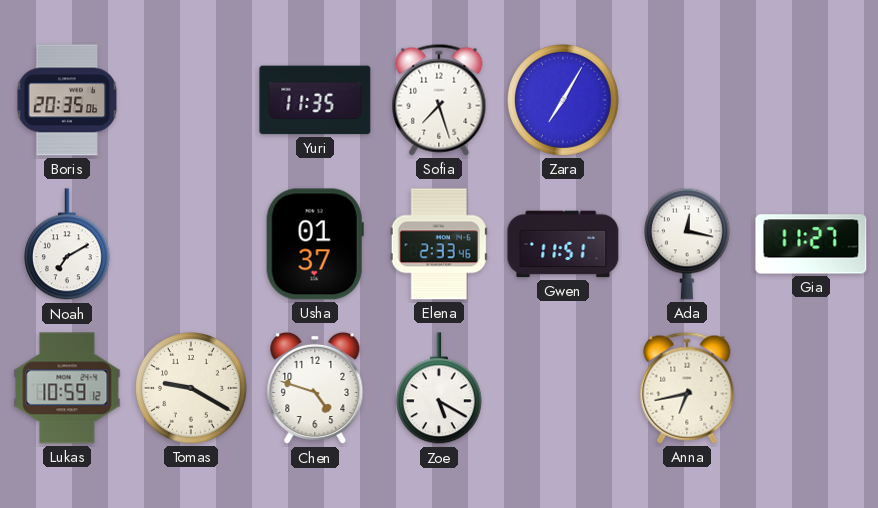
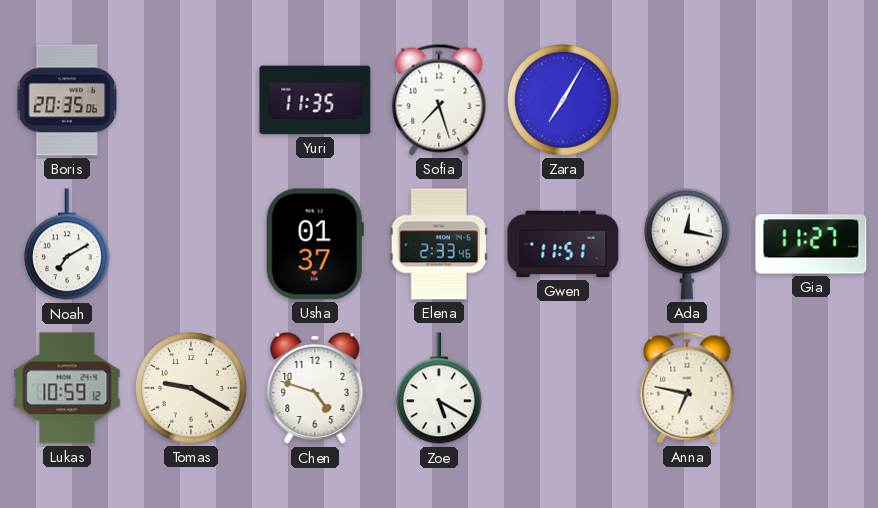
Anna: 6:43 -> 6:47
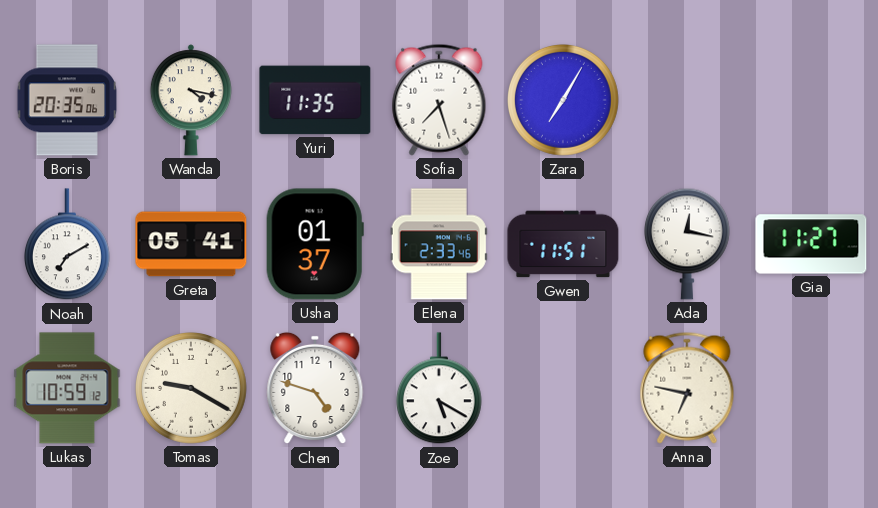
Wanda: none -> 4:17
Greta: none -> 05:41
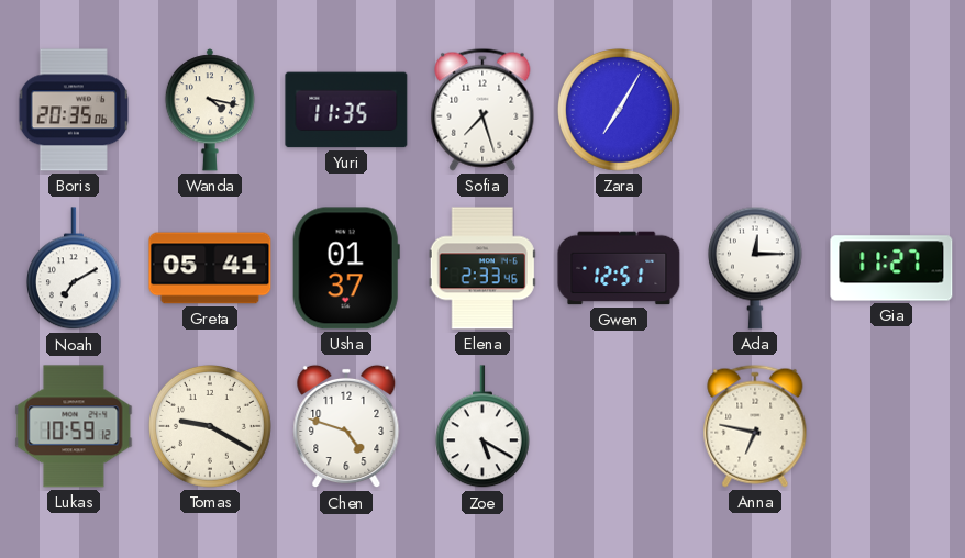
Gwen: 11:51 -> 12:51
Ada: 12:17 -> 12:15
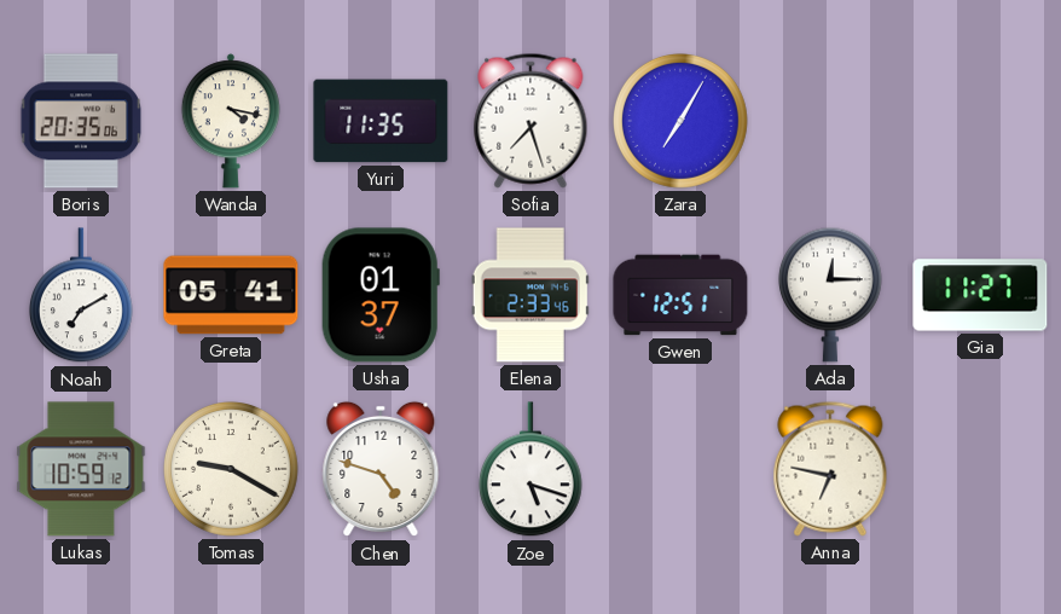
Zoe: 5:20 -> 5:18
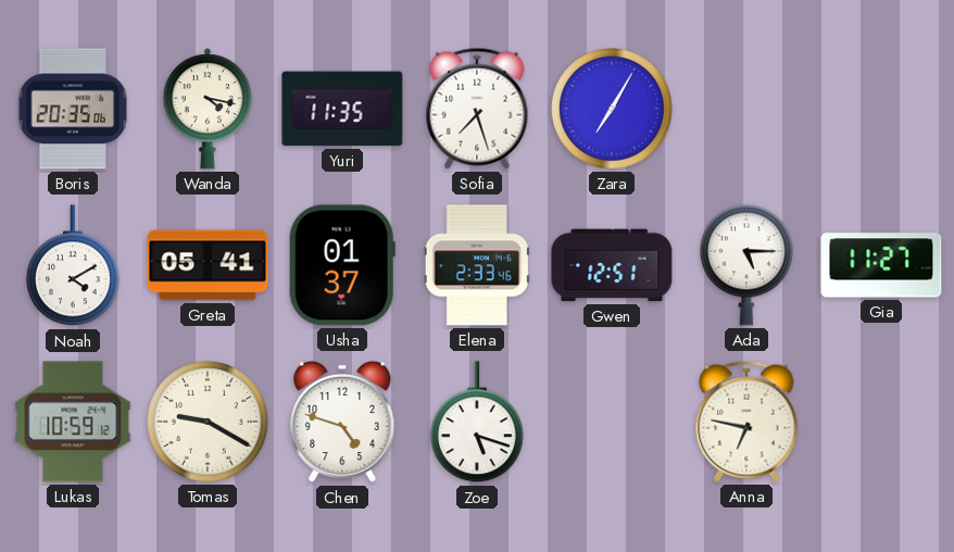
Noah: 7:10 -> 4:10
Ada: 12:15 -> 5:15
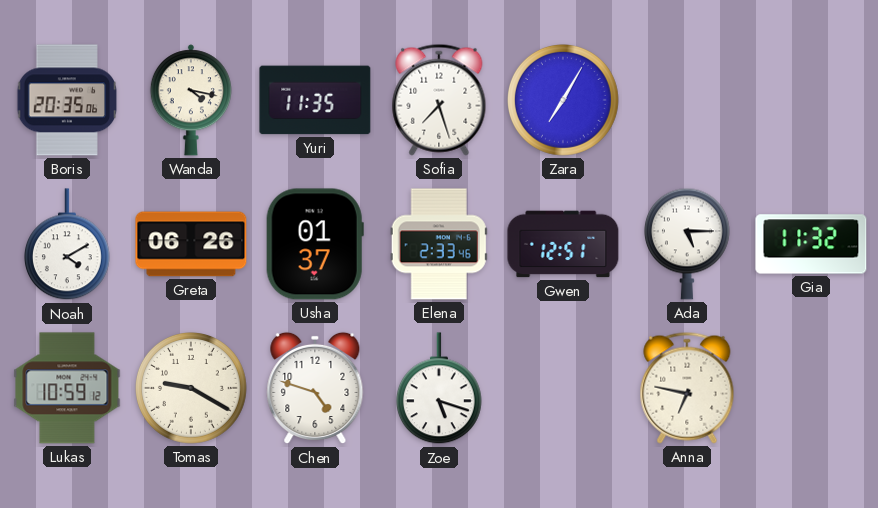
Greta: 05:41 -> 06:26
Gia: 11:27 -> 11:32
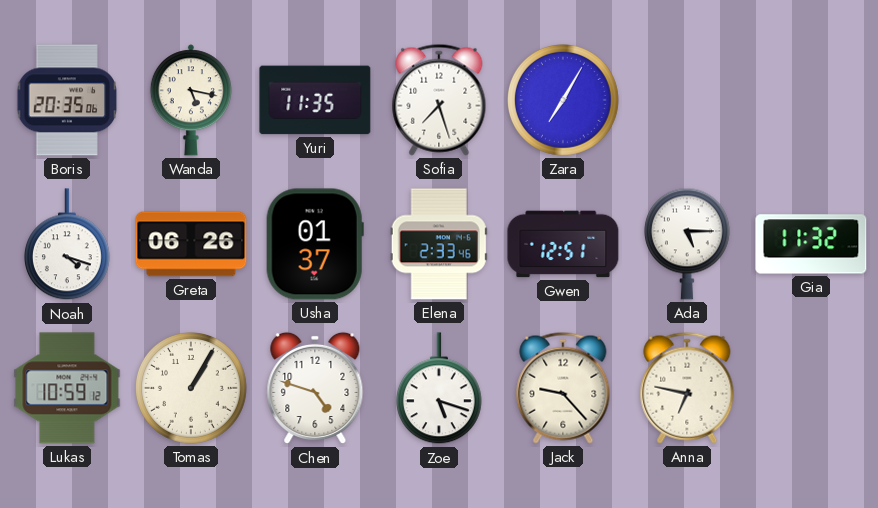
Wanda: 4:17 -> 5:17
Noah: 4:10 -> 4:18
Tomas: 9:20 -> 1:05
Jack: none -> 9:23
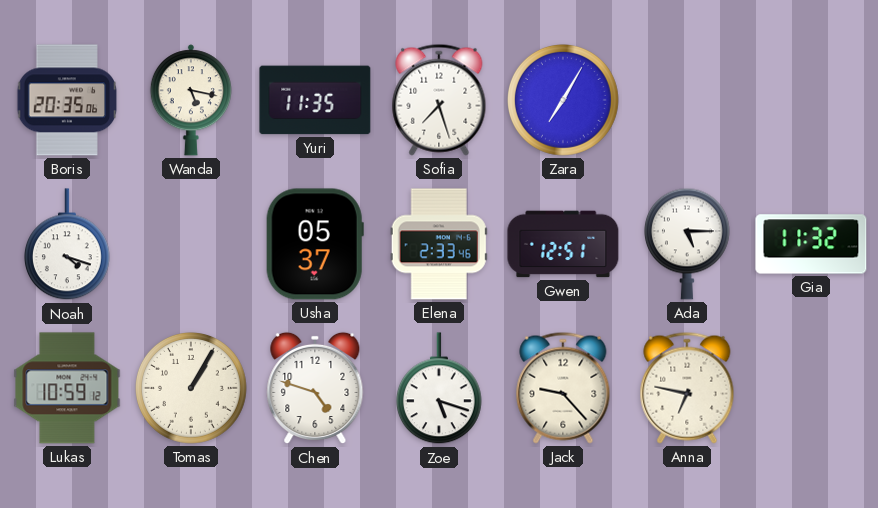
Greta: 06:26 -> none
Usha: 01:37 -> 05:37
